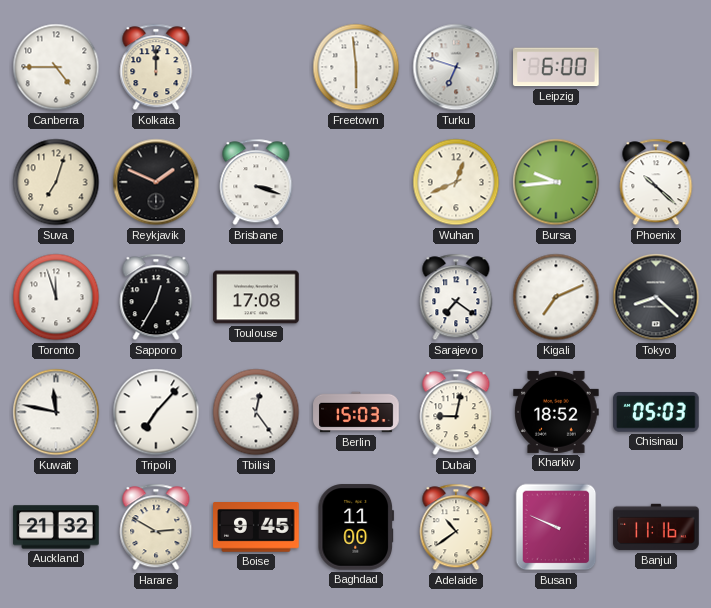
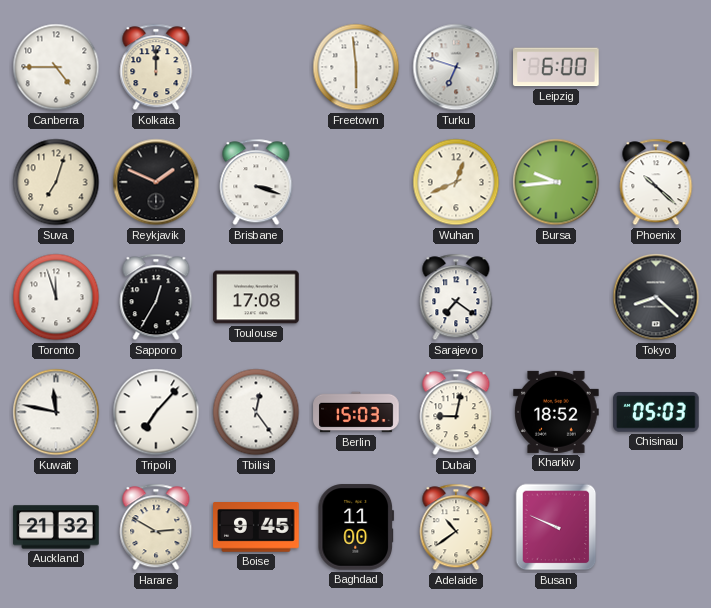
Kigali: 7:11 -> none
Banjul: 11:16 -> none
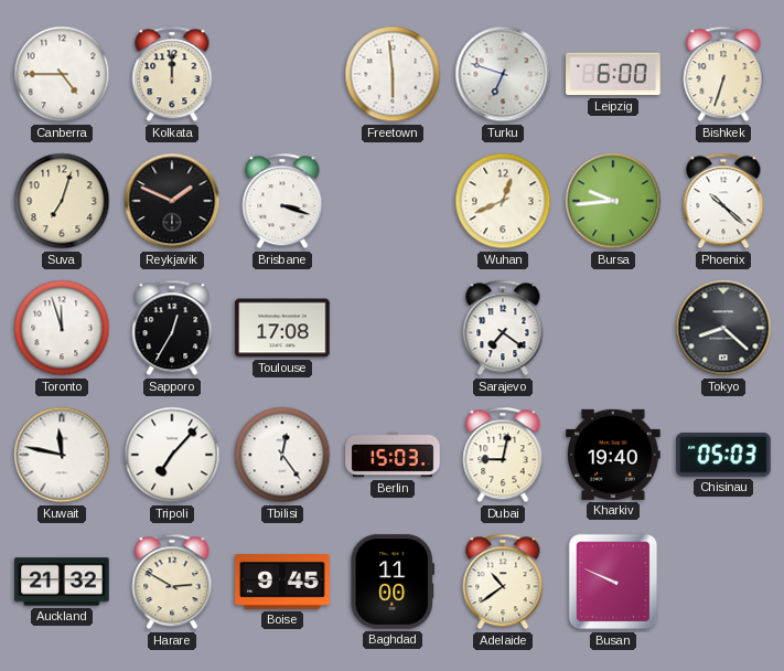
Bishkek: none -> 6:33
Kharkiv: 18:52 -> 19:40
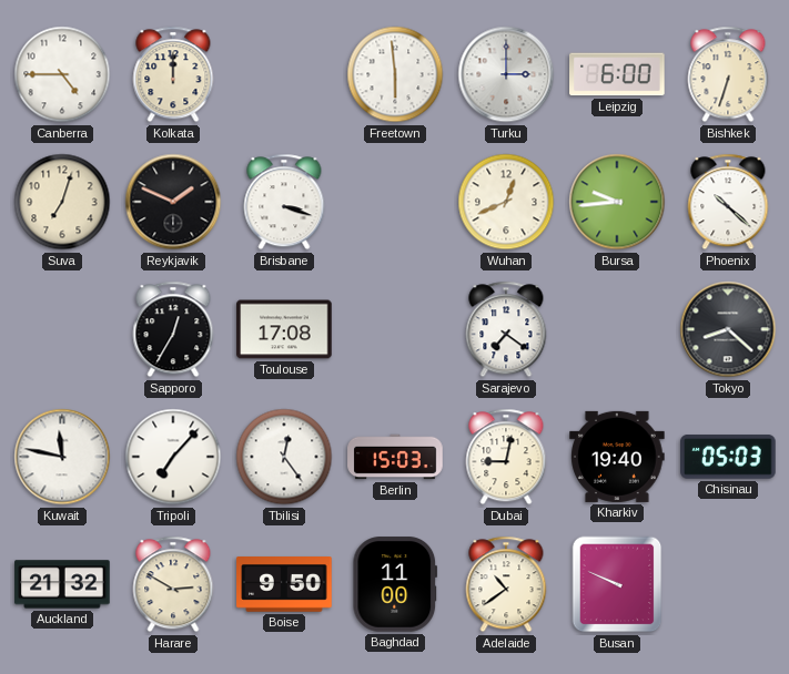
Turku: 6:48 -> 3:00
Toronto: 11:57 -> none
Boise: 9:45 -> 9:50
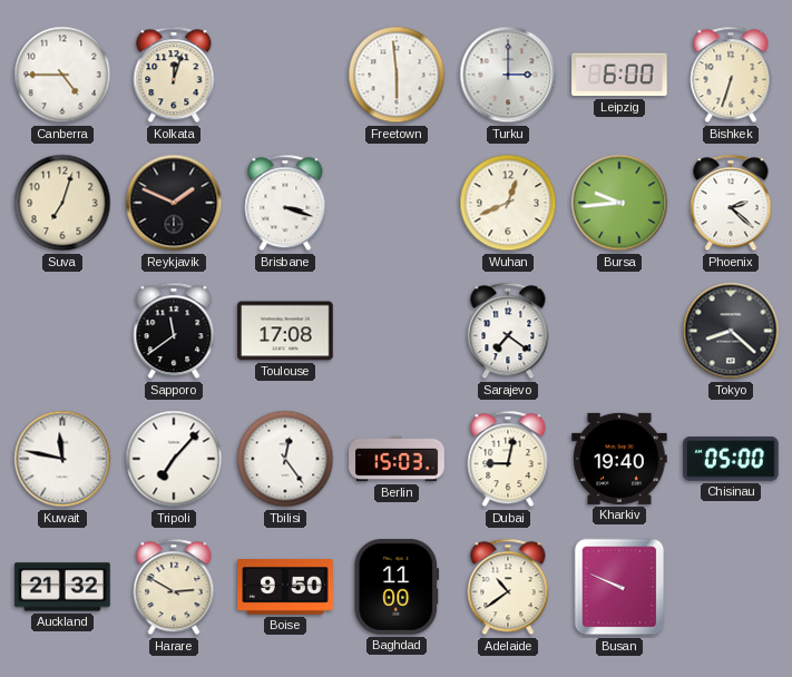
Kolkata: 12:00 -> 12:03
Phoenix: 10:22 -> 2:22
Sapporo: 12:35 -> 11:39
Chisinau: 05:03 -> 05:00
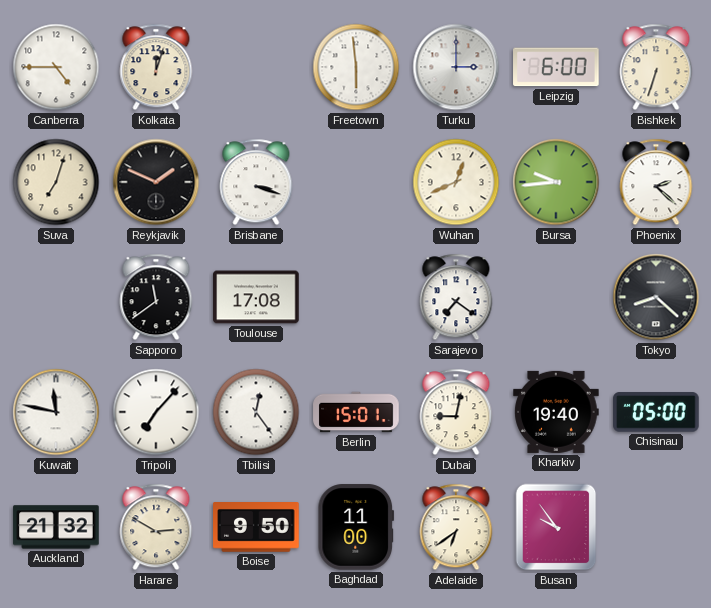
Berlin: 15:03 -> 15:01
Adelaide: 10:39 -> 6:39
Busan: 9:49 -> 9:54
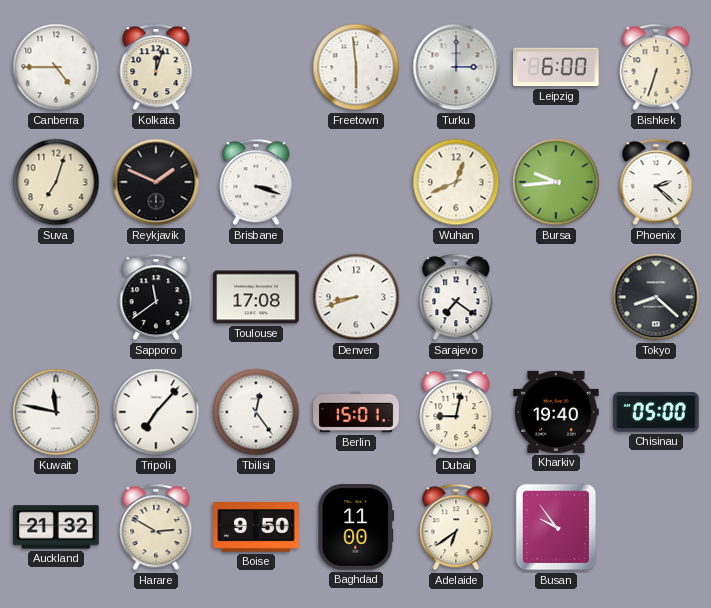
Denver: none -> 8:42
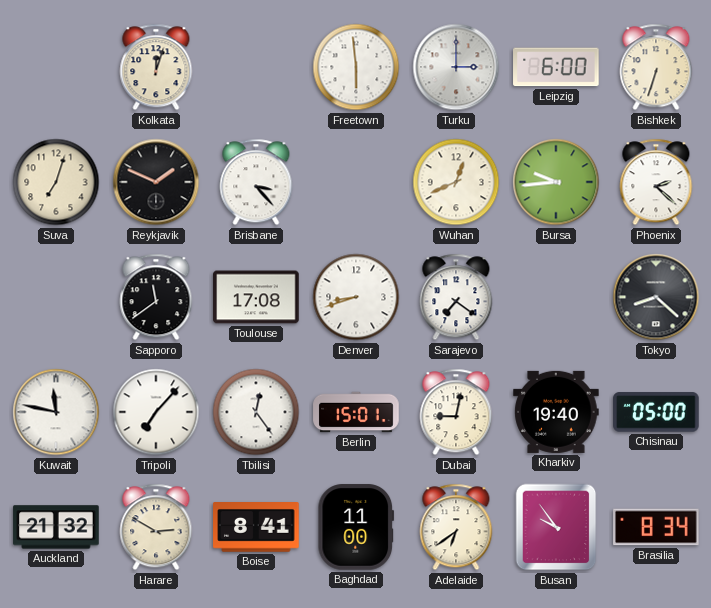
Canberra: 4:45 -> none
Brisbane: 3:18 -> 3:23
Boise: 9:50 -> 8:41
Brasilia: none -> 8:34
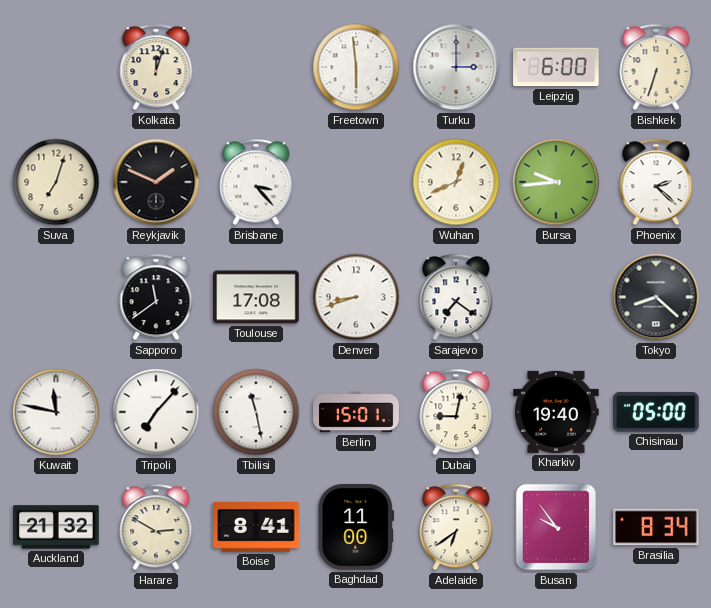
Tbilisi: 12:24 -> 11:28
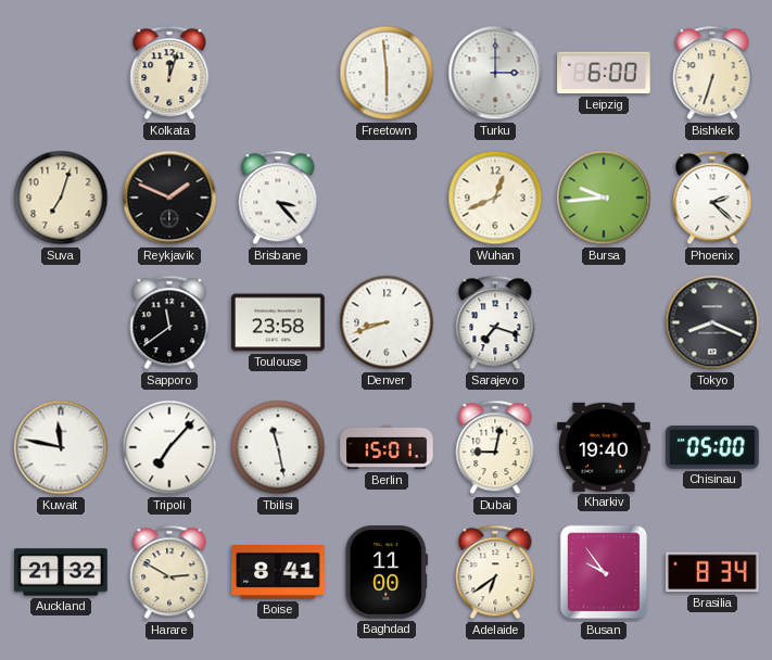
Toulouse: 17:08 -> 23:58
Sarajevo: 7:21 -> 7:18
Tokyo: 8:22 -> 8:19
